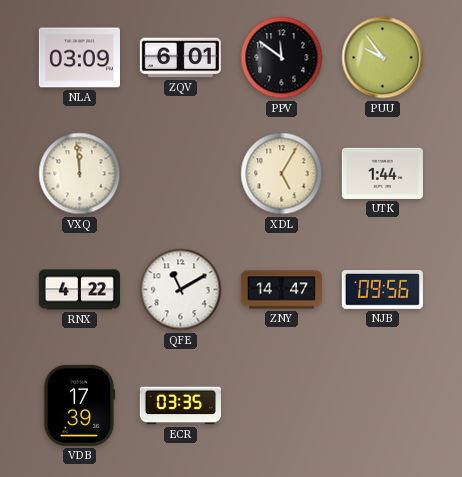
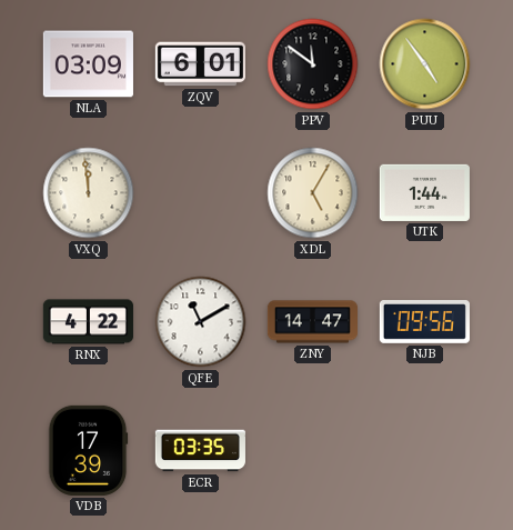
PUU: 9:54 -> 4:54
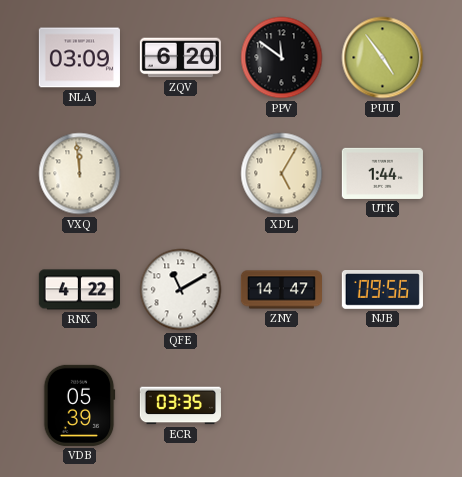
ZQV: 6:01 -> 6:20
VDB: 17:39 -> 05:39
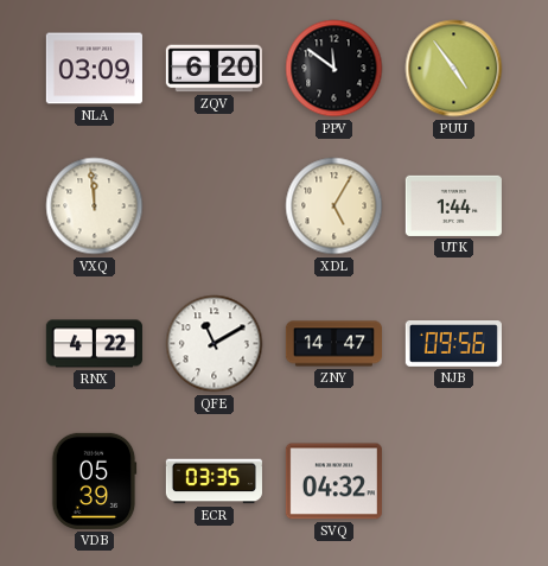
SVQ: none -> 04:32
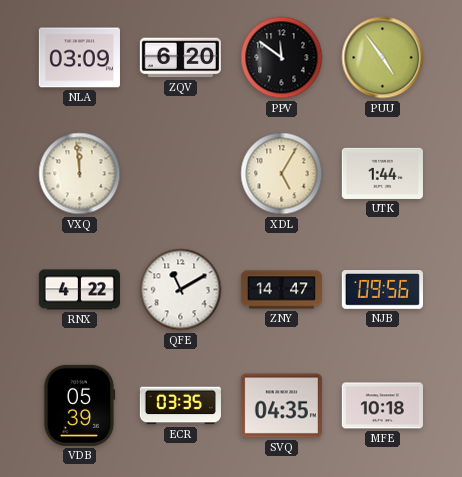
SVQ: 04:32 -> 04:35
MFE: none -> 10:18
